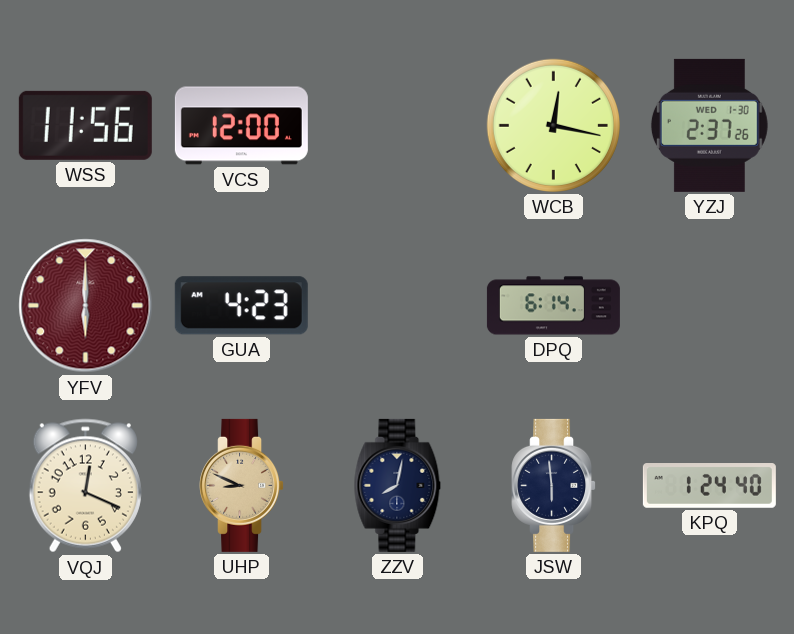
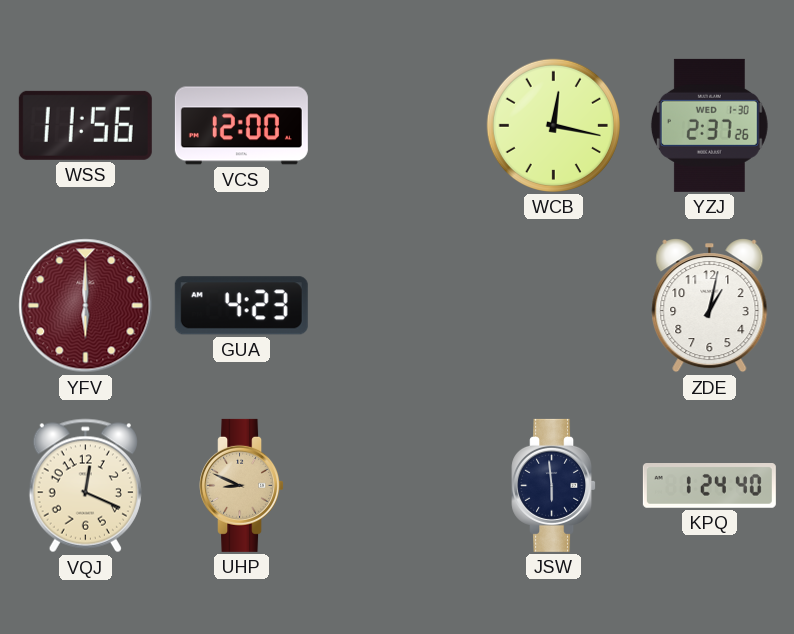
DPQ: 6:14 -> none
ZDE: none -> 1:02
ZZV: 8:02 -> none
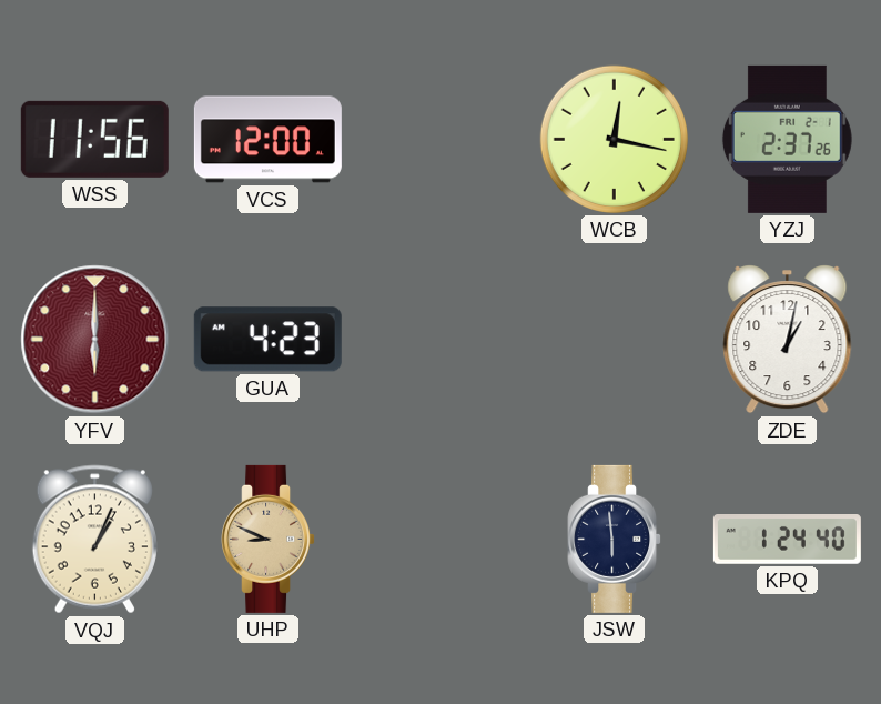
YZJ date: WED 1-30 -> FRI 2-1
VQJ: 12:19 -> 1:04
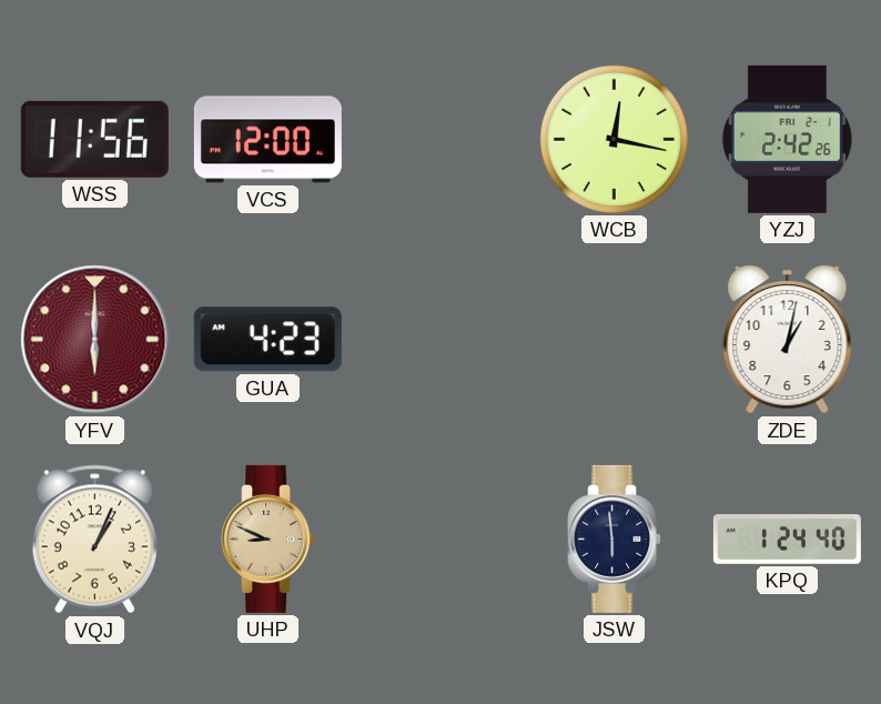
YZJ: 2:37 -> 2:42
